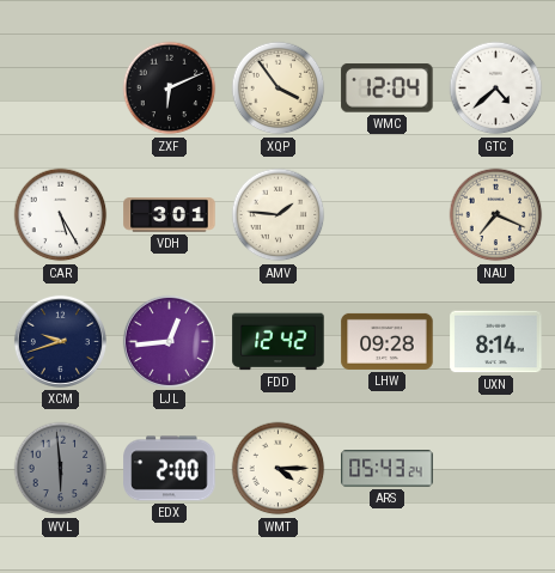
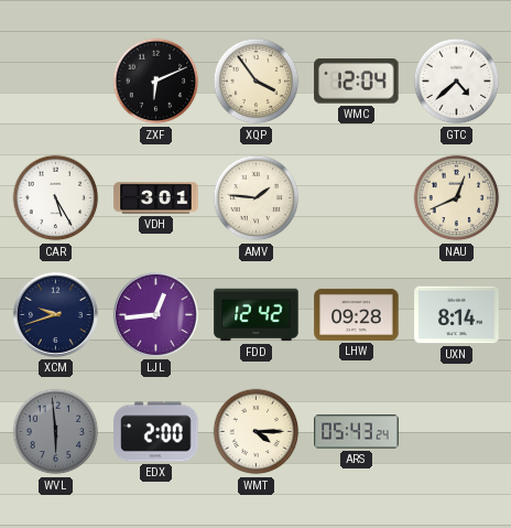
NAU: 7:19 -> 12:41
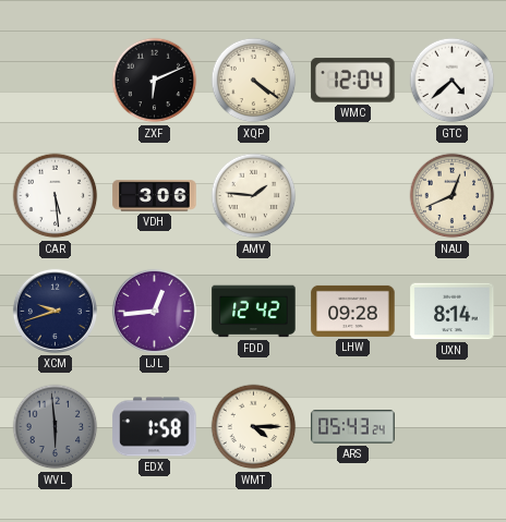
XQP: 3:54 -> 4:21
CAR: 5:25 -> 5:29
VDH: 3:01 -> 3:06
EDX: 2:00 -> 1:58
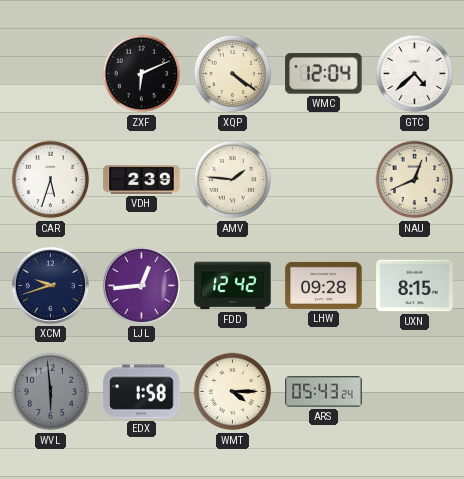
CAR: 5:29 -> 5:33
VDH: 3:06 -> 2:39
UXN: 8:14 -> 8:15
